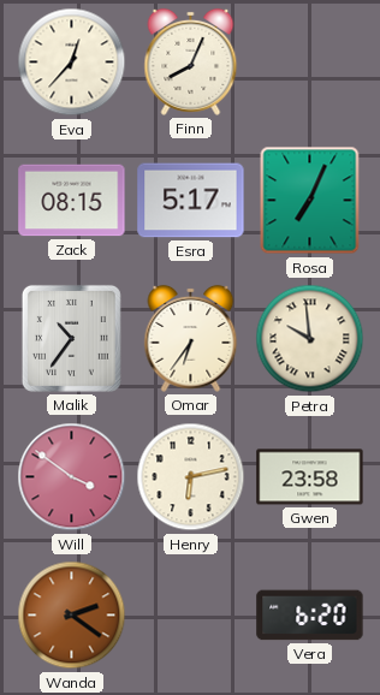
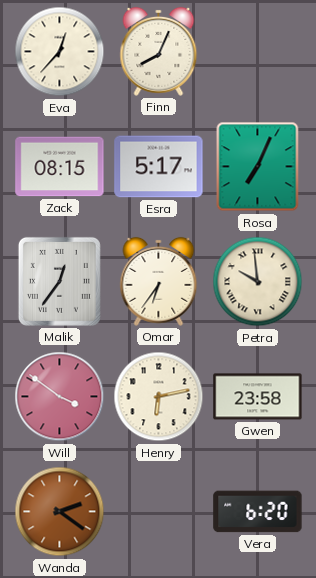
Malik: 10:36 -> 12:36
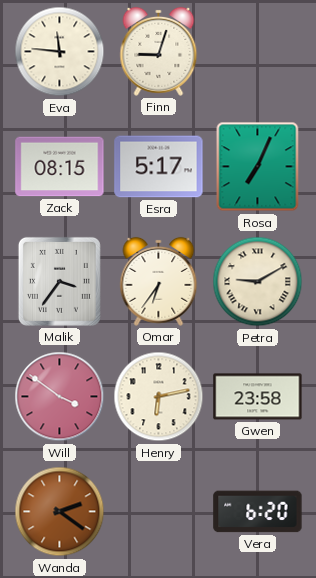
Eva: 12:37 -> 11:46
Finn: 8:04 -> 9:03
Malik: 12:36 -> 3:36
Petra: 9:59 -> 9:10
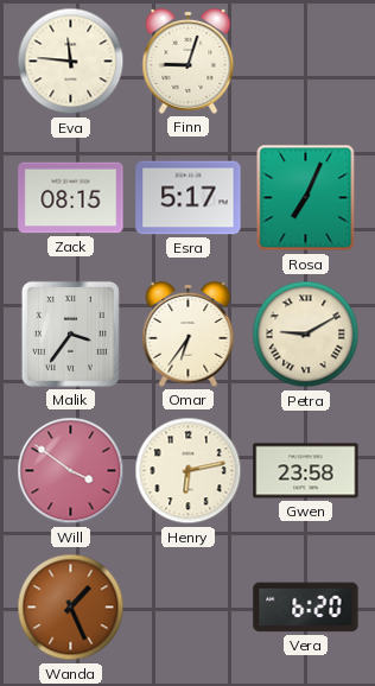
Wanda: 2:21 -> 1:26
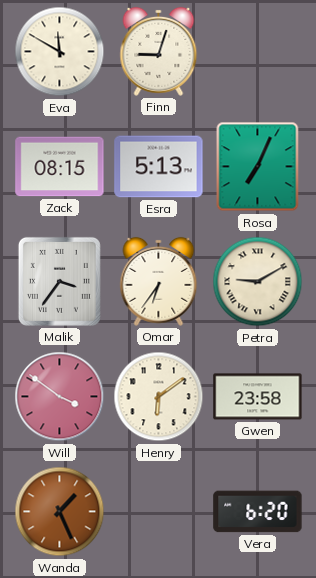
Eva: 11:46 -> 11:50
Esra: 5:17 -> 5:13
Henry: 6:13 -> 6:09
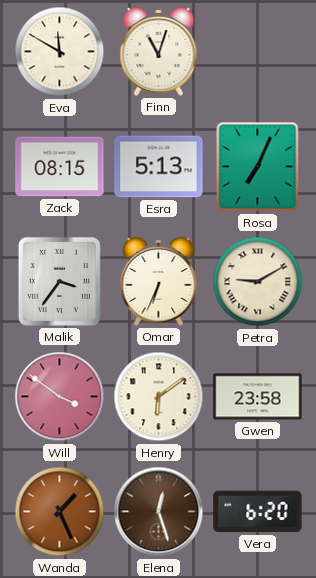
Finn: 9:03 -> 11:03
Omar: 6:36 -> 6:34
Elena: none -> 12:27
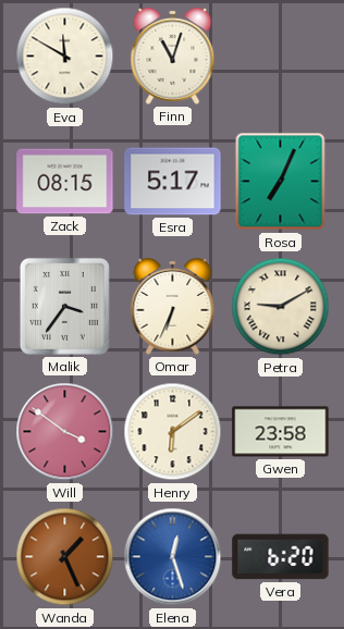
Esra: 5:13 -> 5:17
Elena dial: brown -> blue
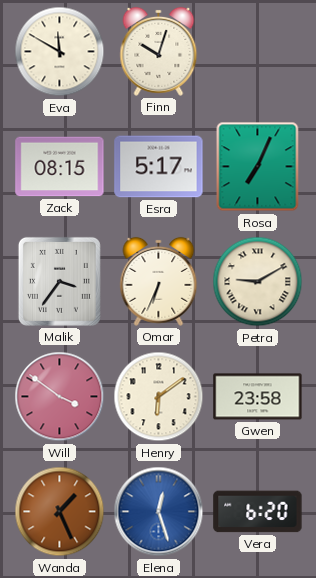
Finn: 11:03 -> 10:03
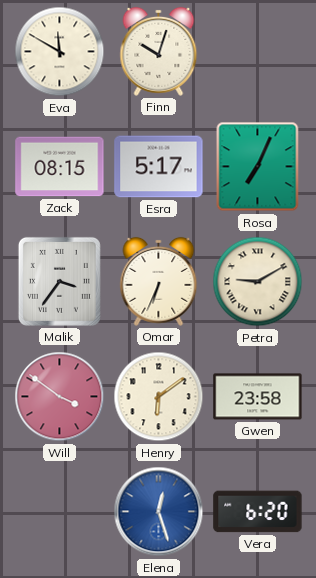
Wanda: 1:26 -> none
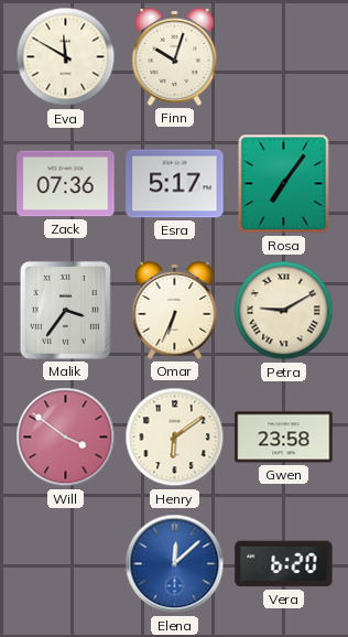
Zack: 08:15 -> 07:36
Rosa: 7:04 -> 7:06
Elena: 12:27 -> 12:08
